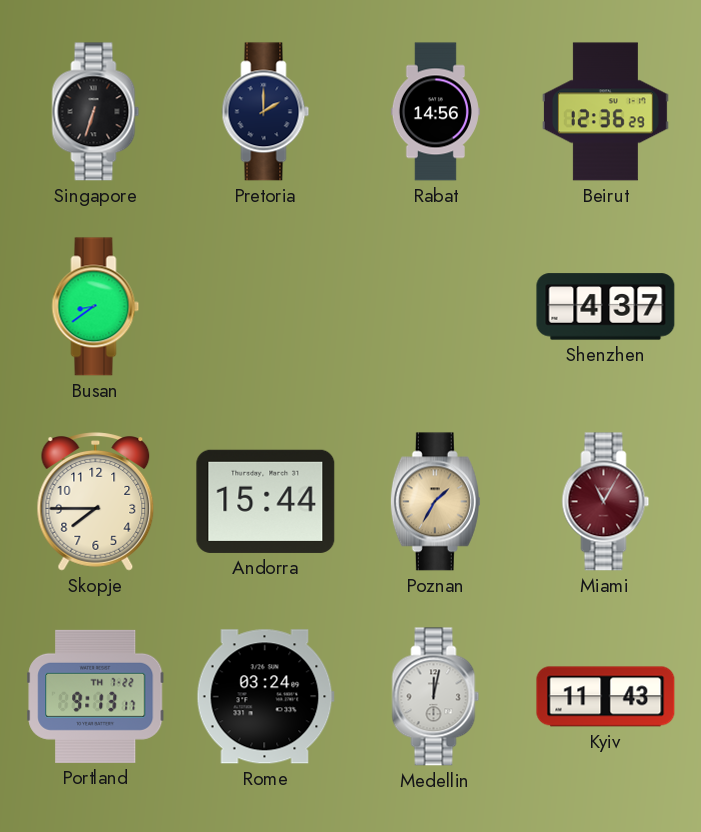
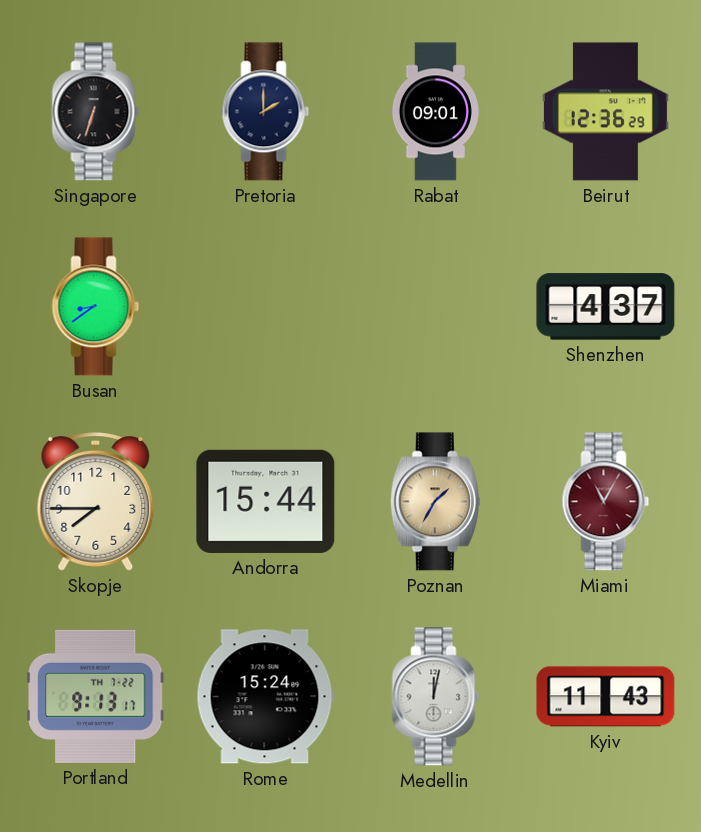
Rabat: 14:56 -> 09:01
Rome: 03:24 -> 15:24
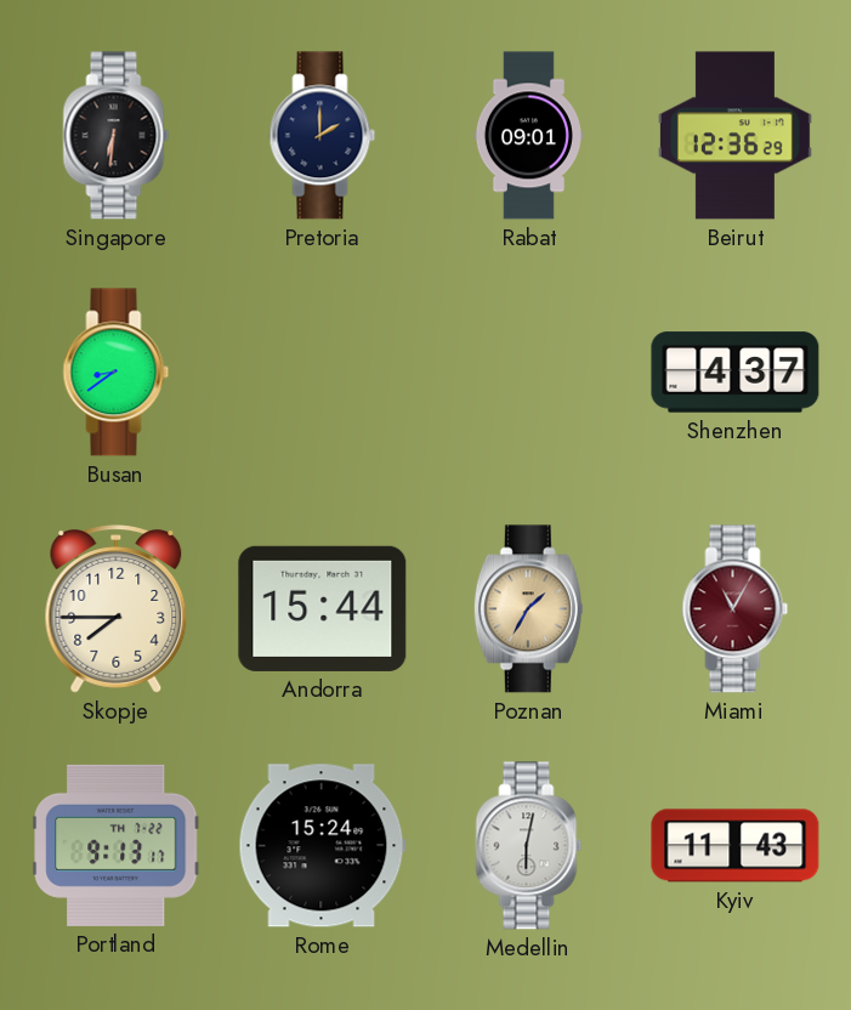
Singapore: 6:33 -> 6:31
Medellin: 12:02 -> 6:02
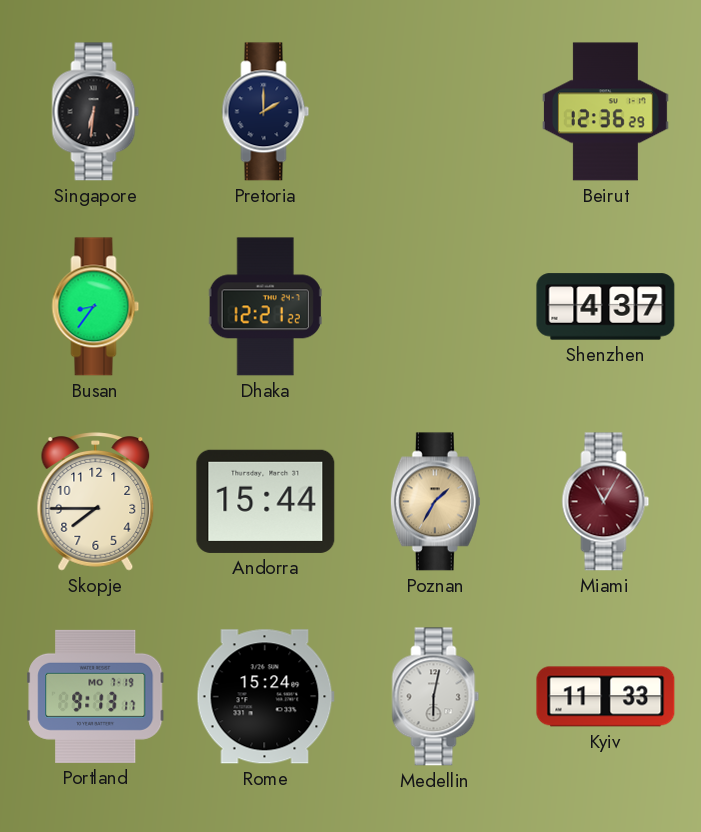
Rabat: 09:01 -> none
Busan: 8:39 -> 8:36
Dhaka: none -> 12:21
Portland date: TH 7-22 -> MO 7-19
Kyiv: 11:43 -> 11:33
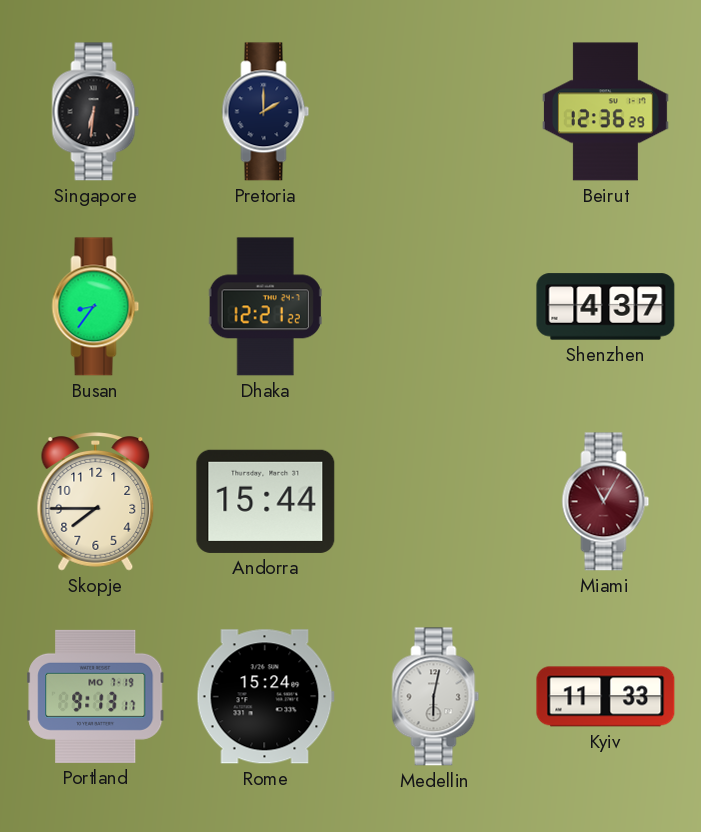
Poznan: 1:35 -> none
